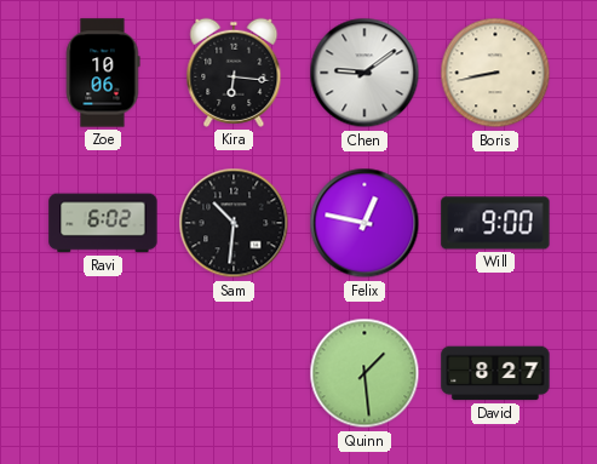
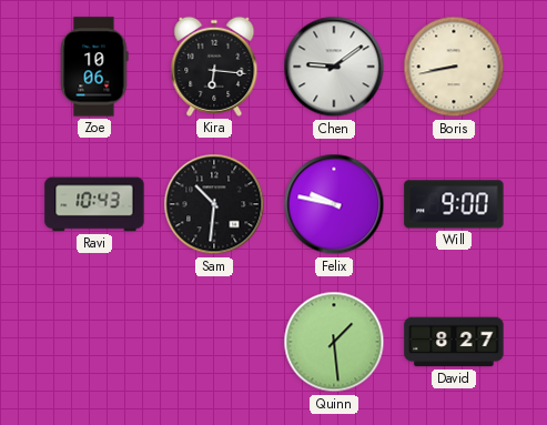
Ravi: 6:02 -> 10:43
Felix: 12:47 -> 9:47
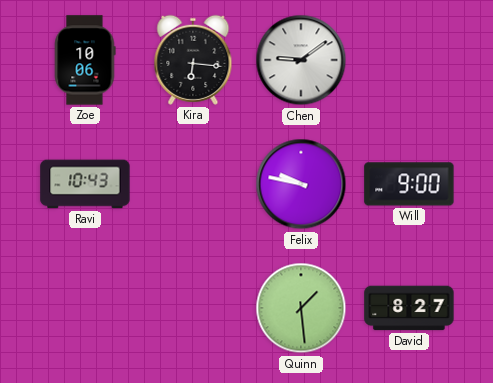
Boris: 8:43 -> none
Sam: 10:31 -> none
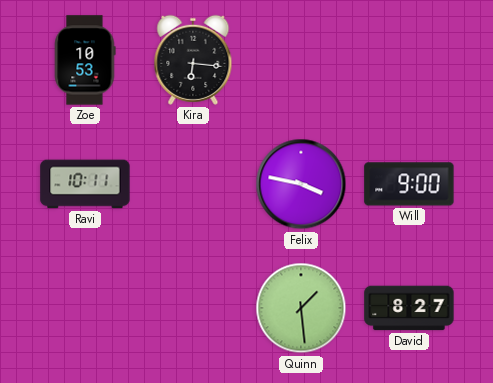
Zoe: 10:06 -> 10:53
Chen: 9:09 -> none
Ravi: 10:43 -> 10:11
Felix: 9:47 -> 3:47
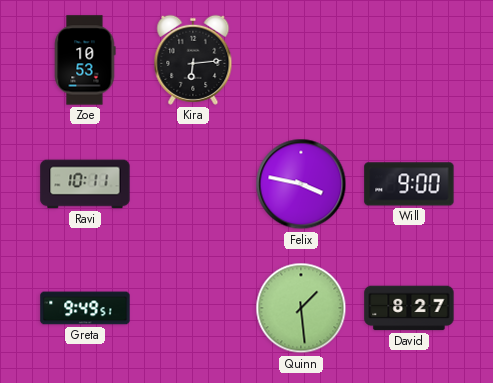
Kira: 6:16 -> 6:14
Greta: none -> 9:49
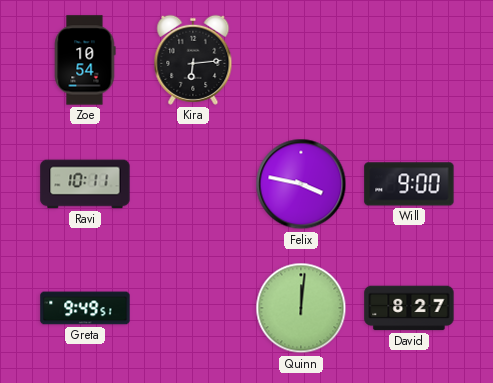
Zoe: 10:53 -> 10:54
Quinn: 1:29 -> 12:01
